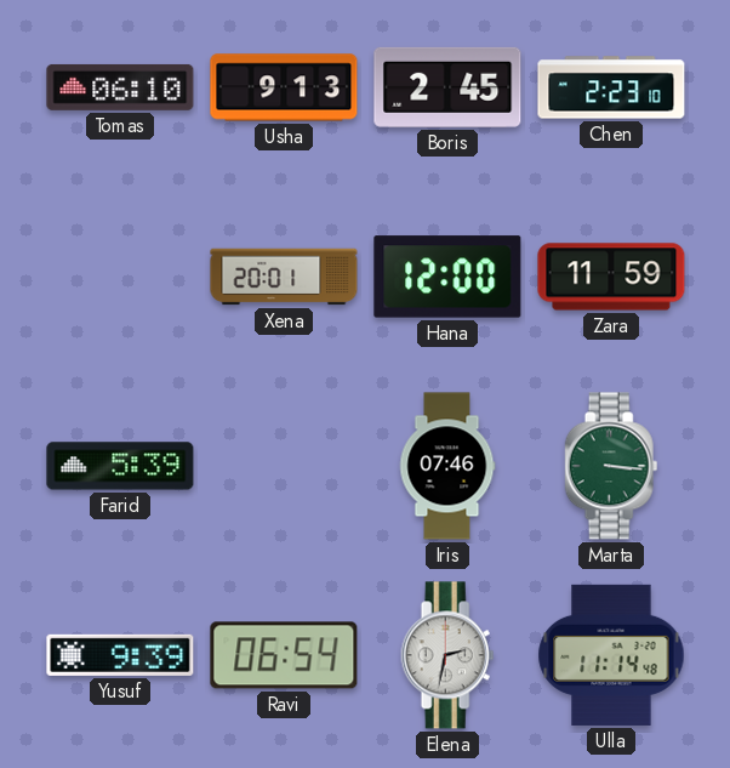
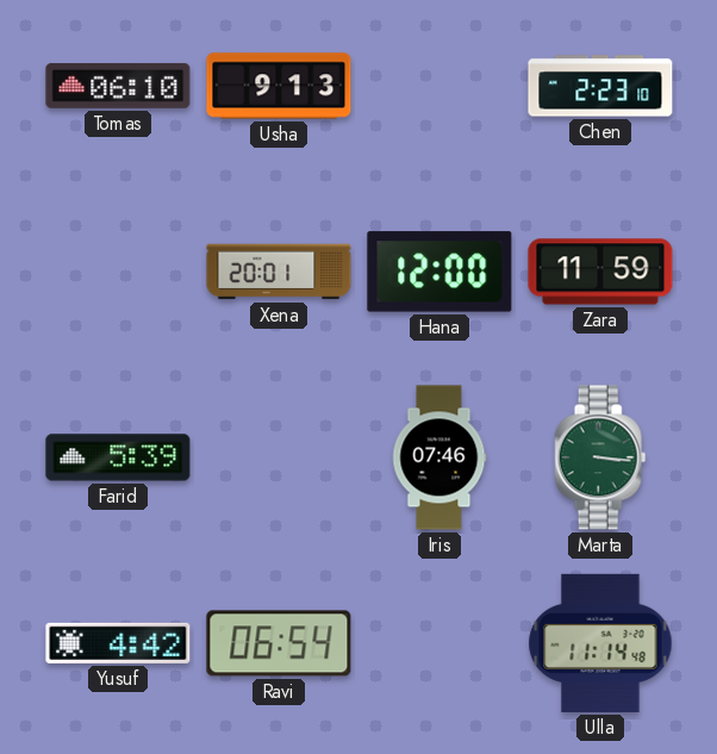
Boris: 2:45 -> none
Yusuf: 9:39 -> 4:42
Elena: 2:32 -> none
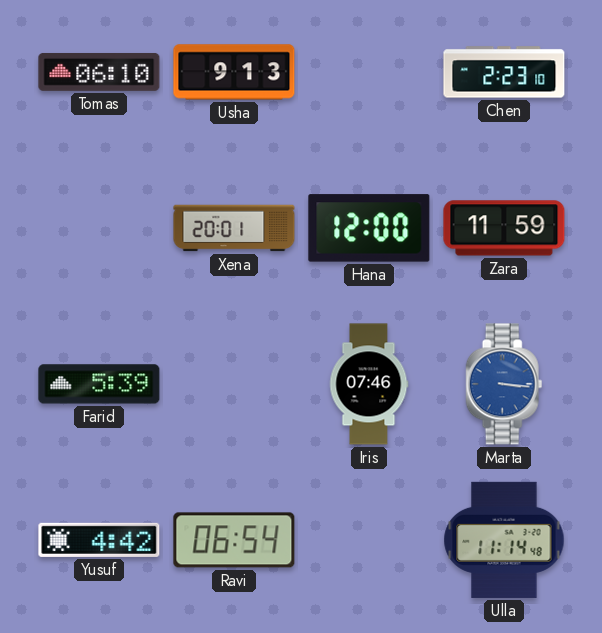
Marta dial: green -> blue
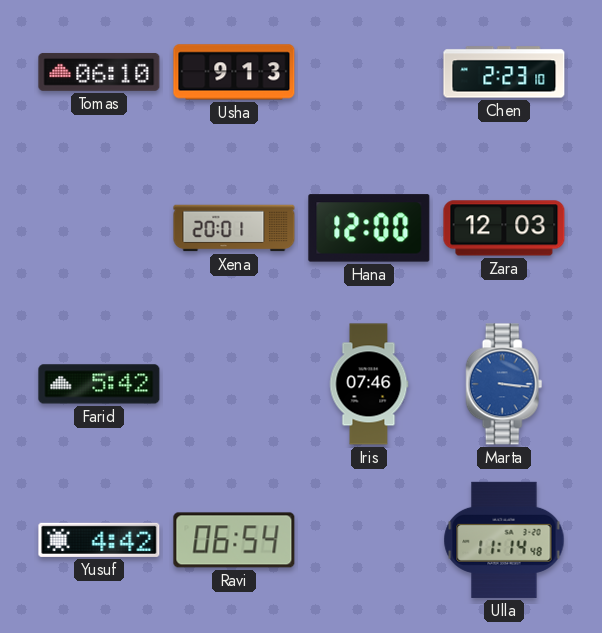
Zara: 11:59 -> 12:03
Farid: 5:39 -> 5:42
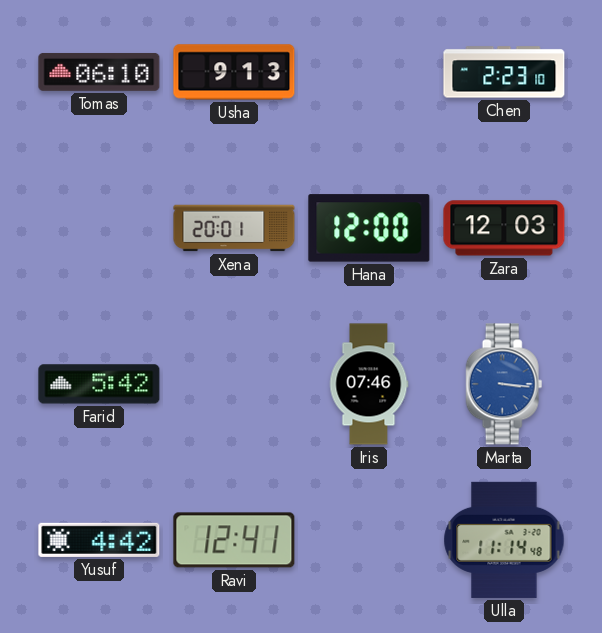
Ravi: 06:54 -> 12:41
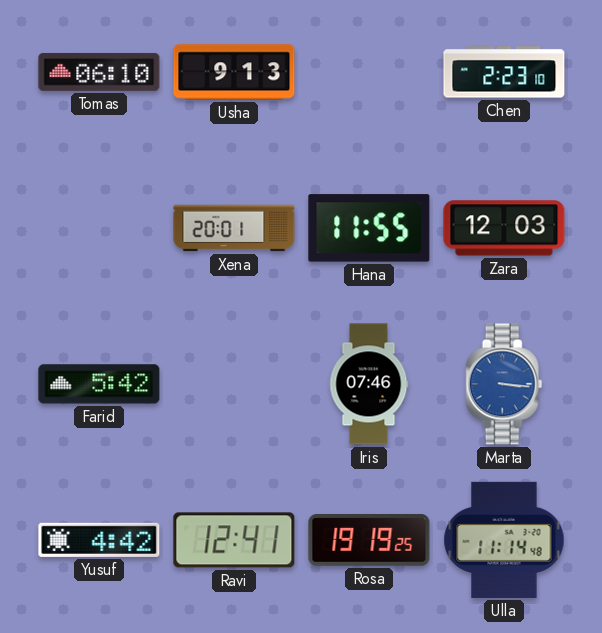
Hana: 12:00 -> 11:55
Rosa: none -> 19:19
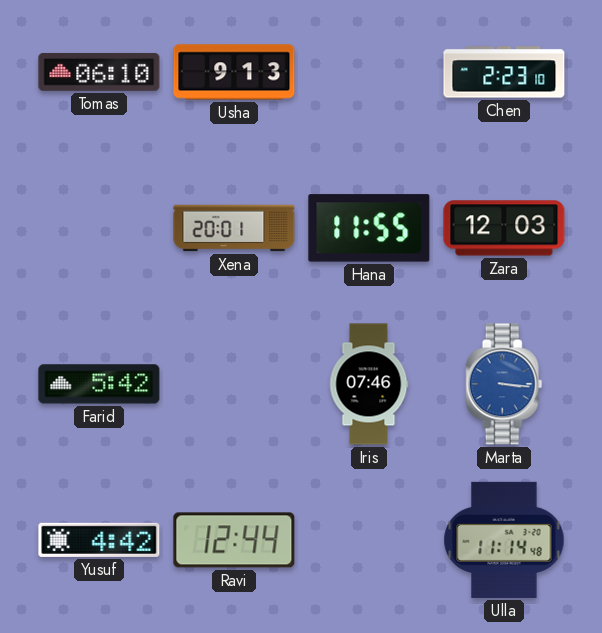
Ravi: 12:41 -> 12:44
Rosa: 19:19 -> none
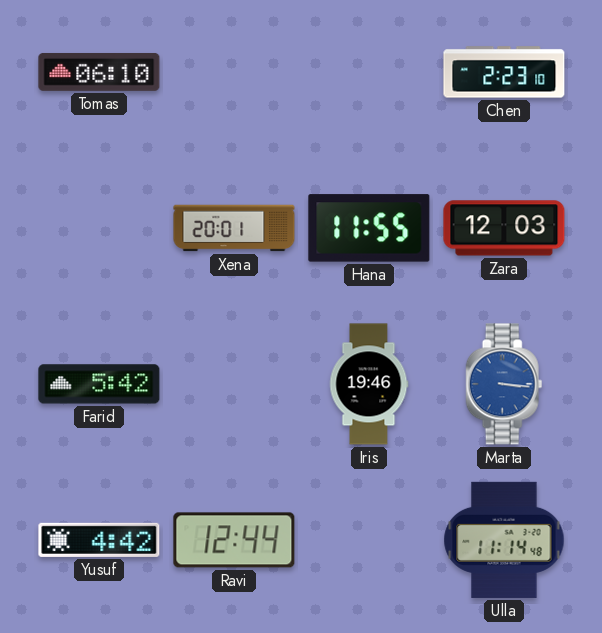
Usha: 9:13 -> none
Iris: 07:46 -> 19:46
